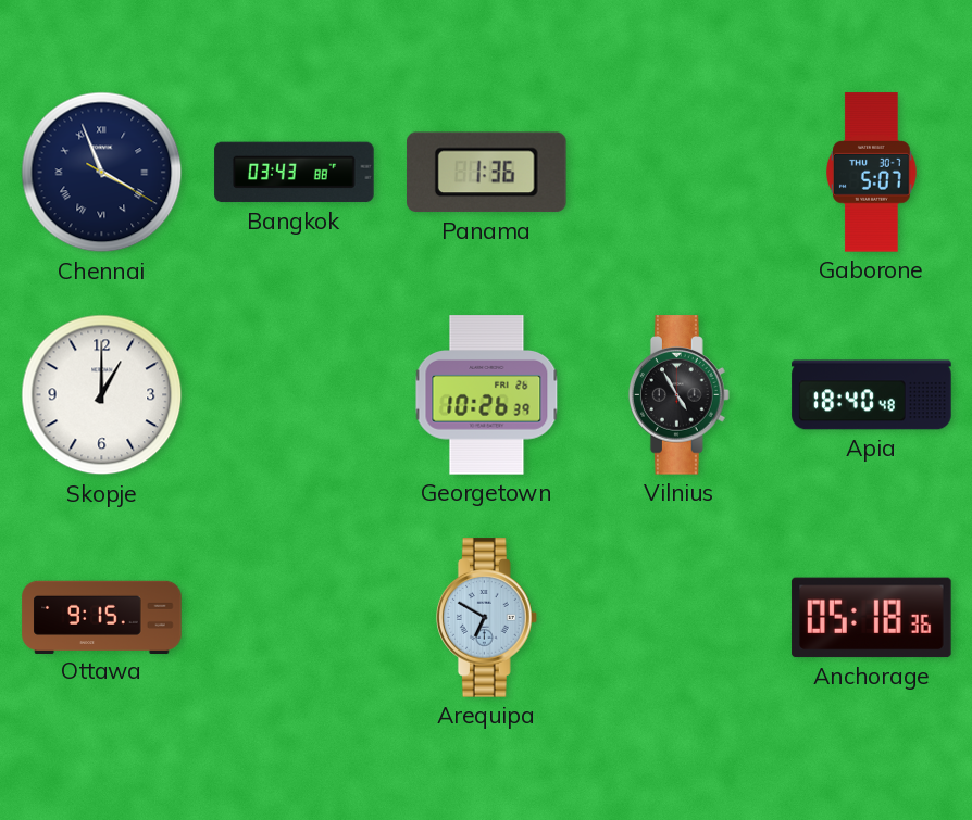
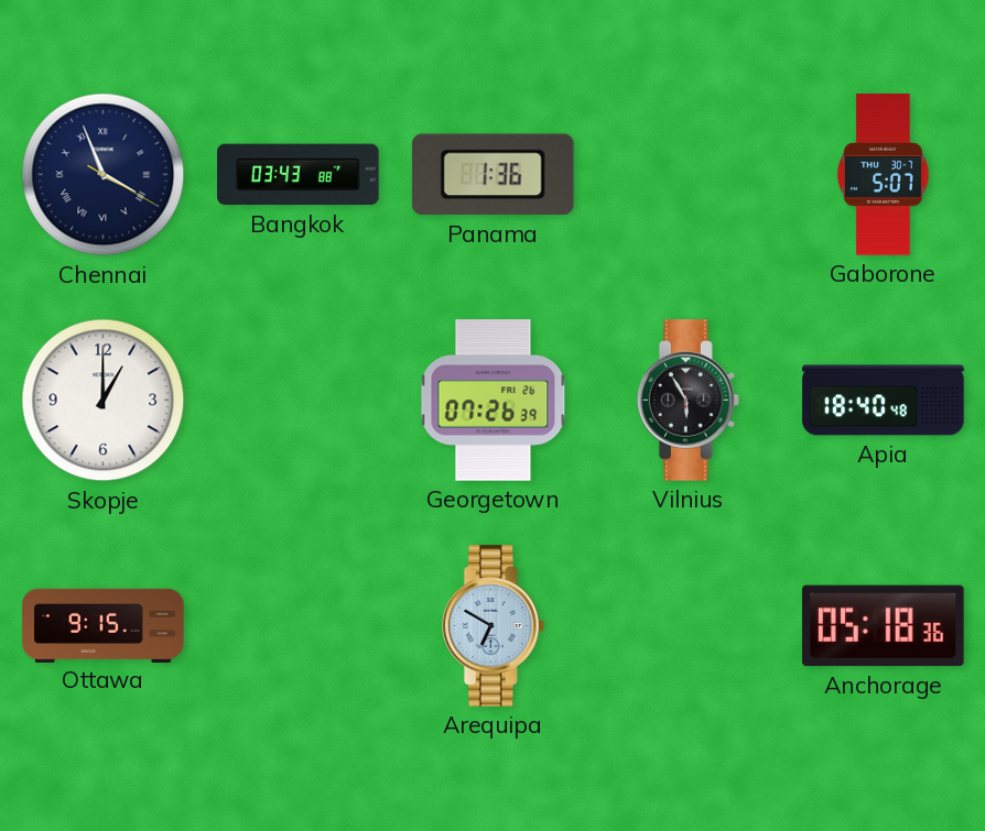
Georgetown: 10:26 -> 07:26
Vilnius: 4:55 -> 5:55
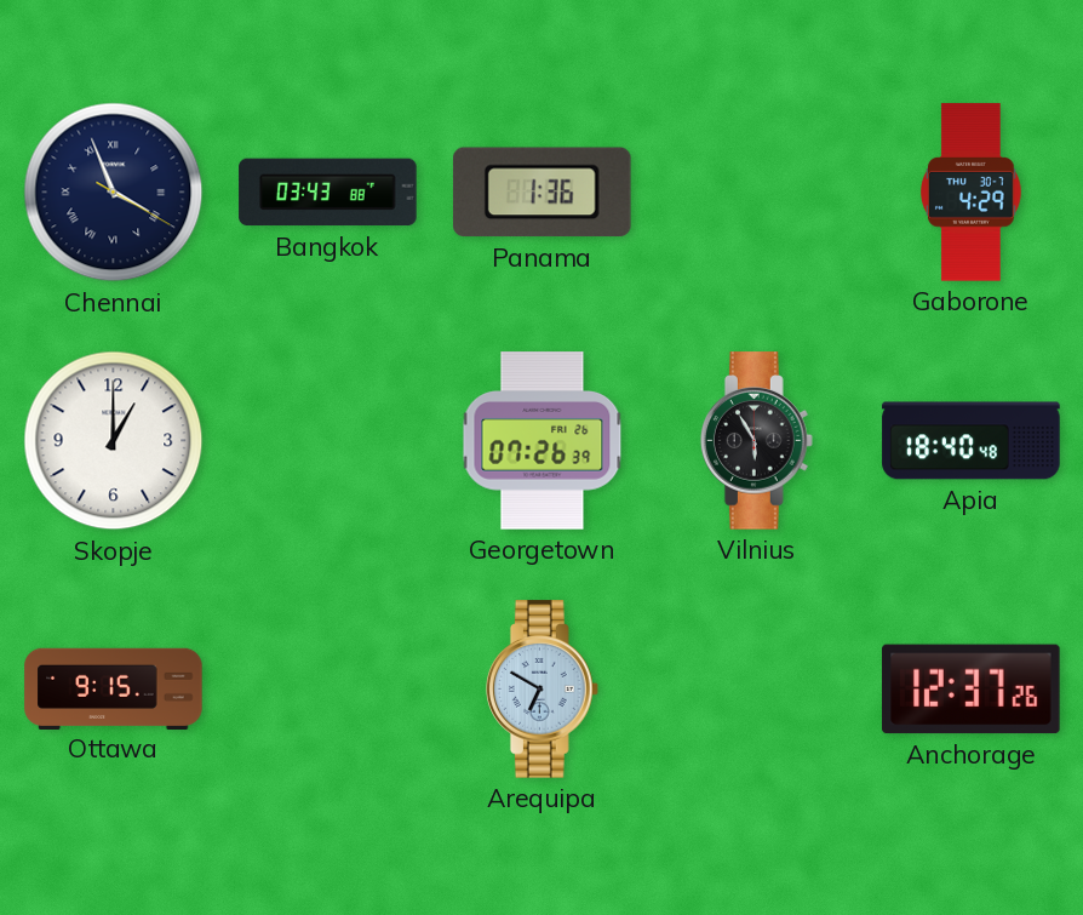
Gaborone: 5:07 -> 4:29
Anchorage: 05:18 -> 12:37
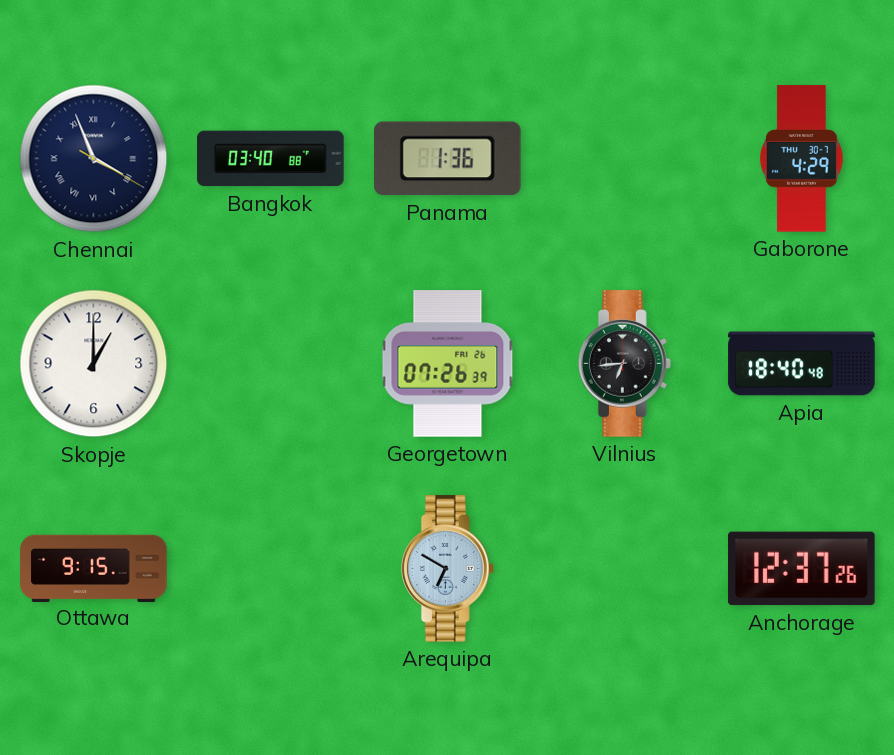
Bangkok: 03:43 -> 03:40
Vilnius: 5:55 -> 6:44
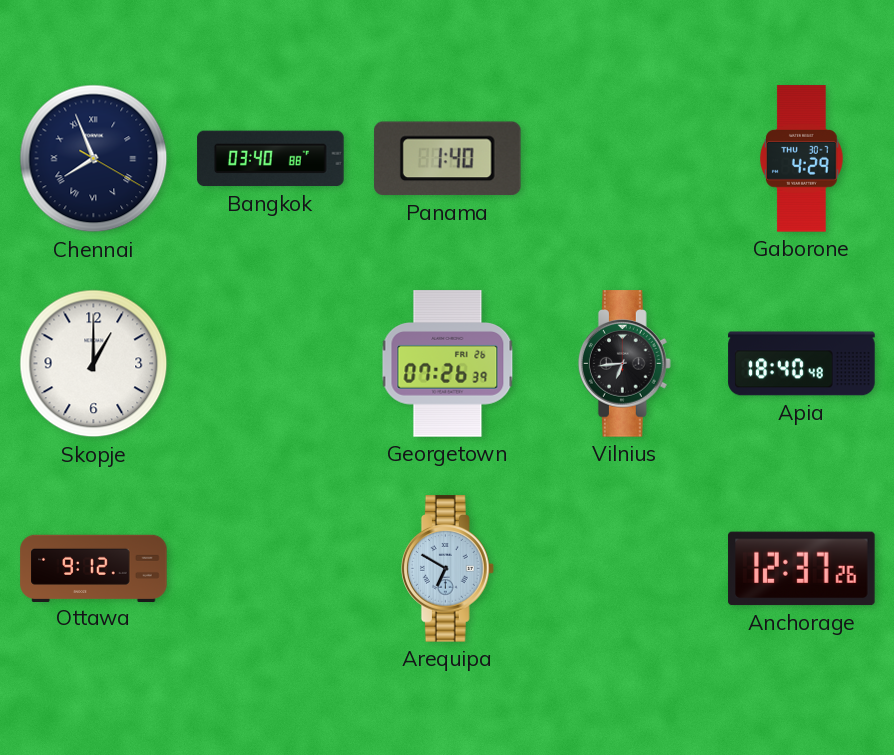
Chennai: 3:56 -> 7:56
Panama: 1:36 -> 1:40
Ottawa: 9:15 -> 9:12
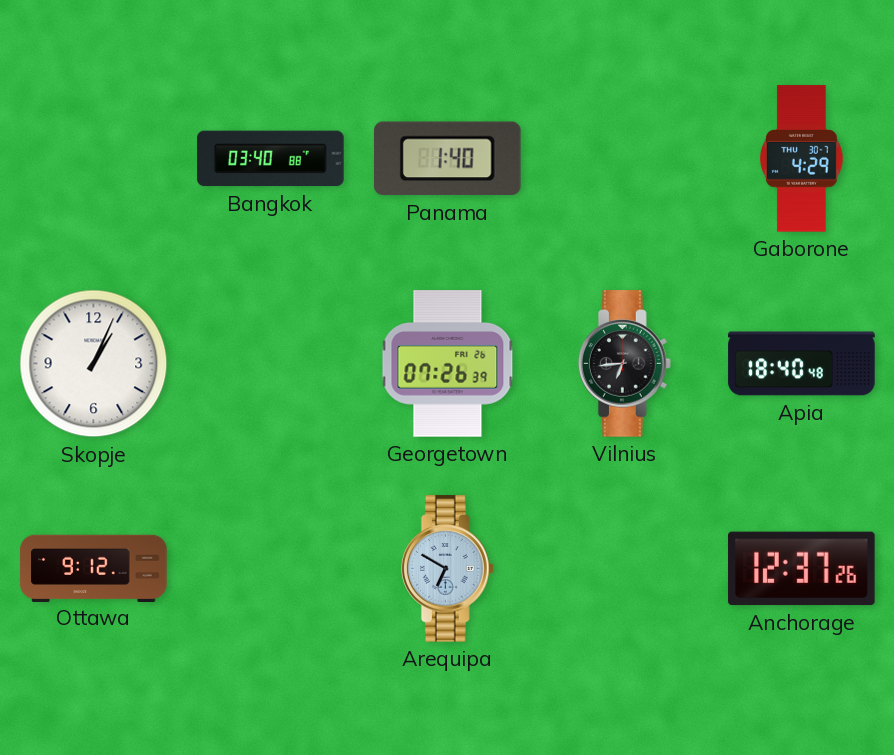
Chennai: 7:56 -> none
Skopje: 1:00 -> 1:04
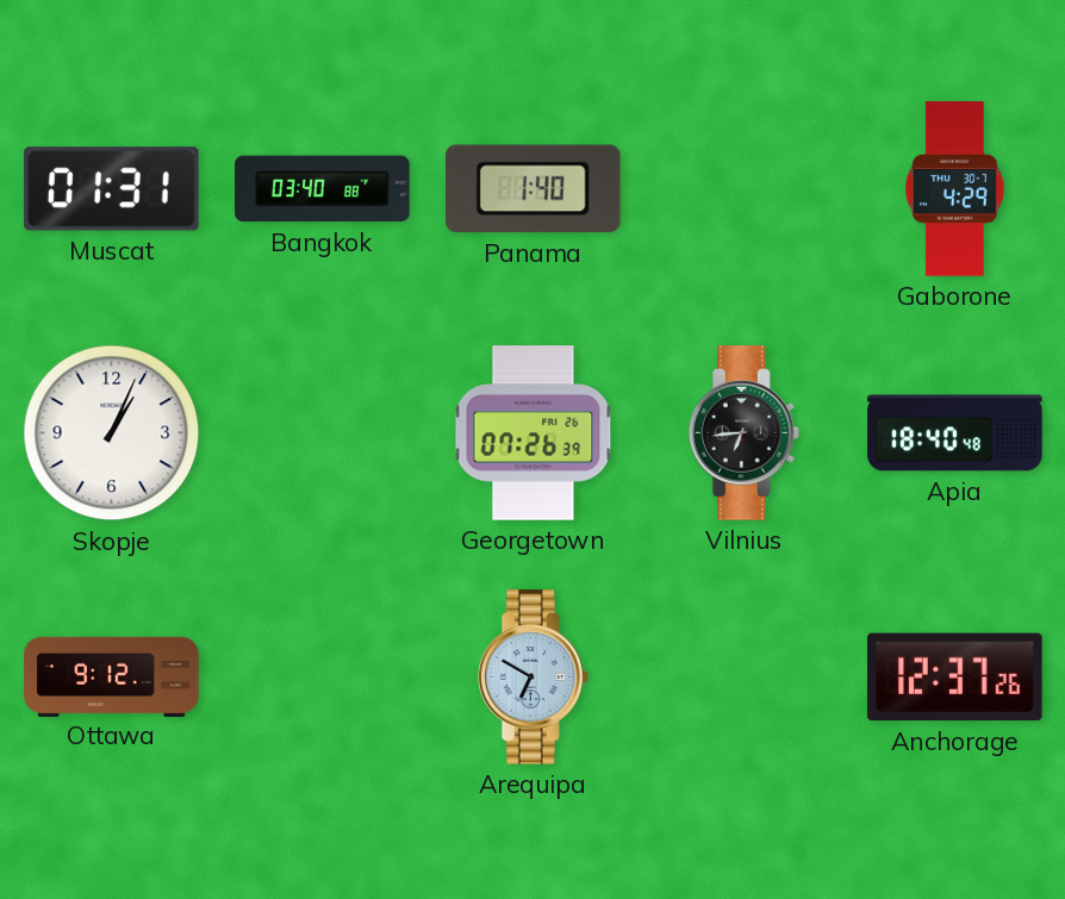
Muscat: none -> 01:31
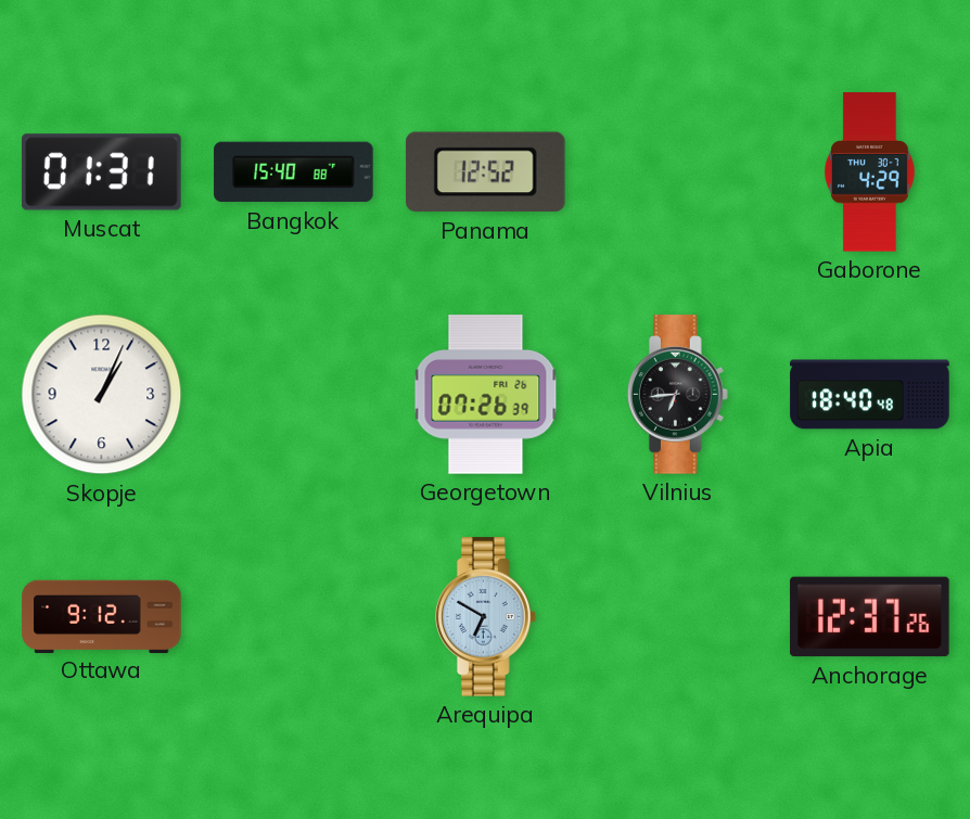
Bangkok: 03:40 -> 15:40
Panama: 1:40 -> 12:52
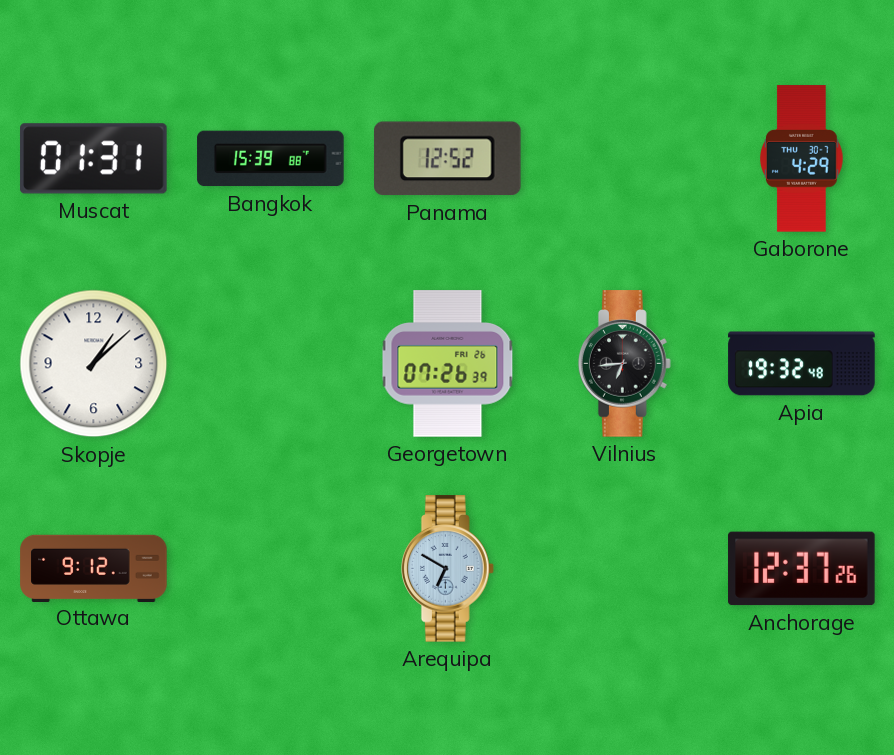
Bangkok: 15:40 -> 15:39
Skopje: 1:04 -> 1:08
Apia: 18:40 -> 19:32
